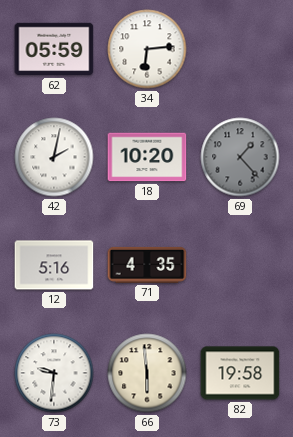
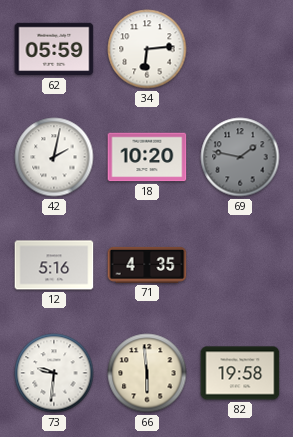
69: 1:23 -> 1:47
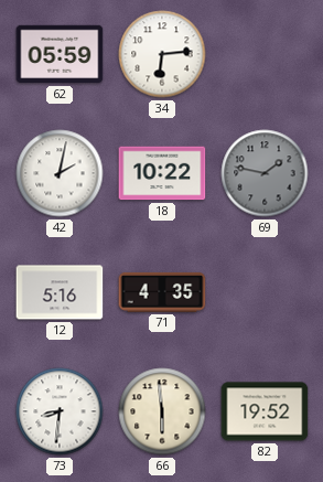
18: 10:20 -> 10:22
73: 9:31 -> 8:31
82: 19:58 -> 19:52
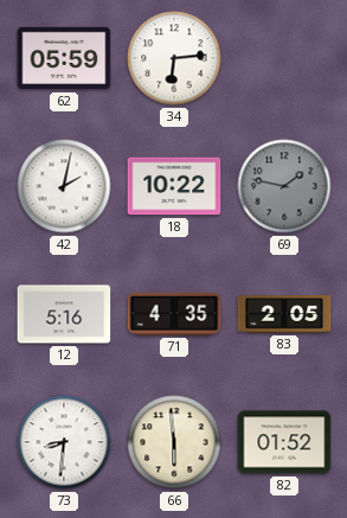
83: none -> 2:05
82: 19:52 -> 01:52
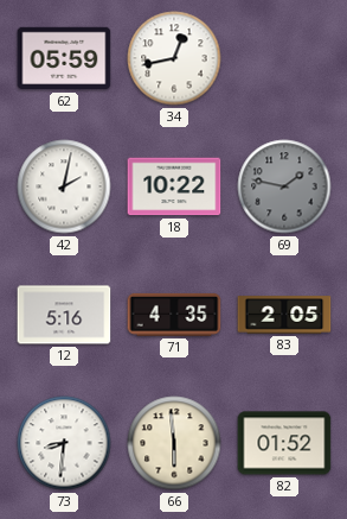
34: 6:14 -> 12:43
